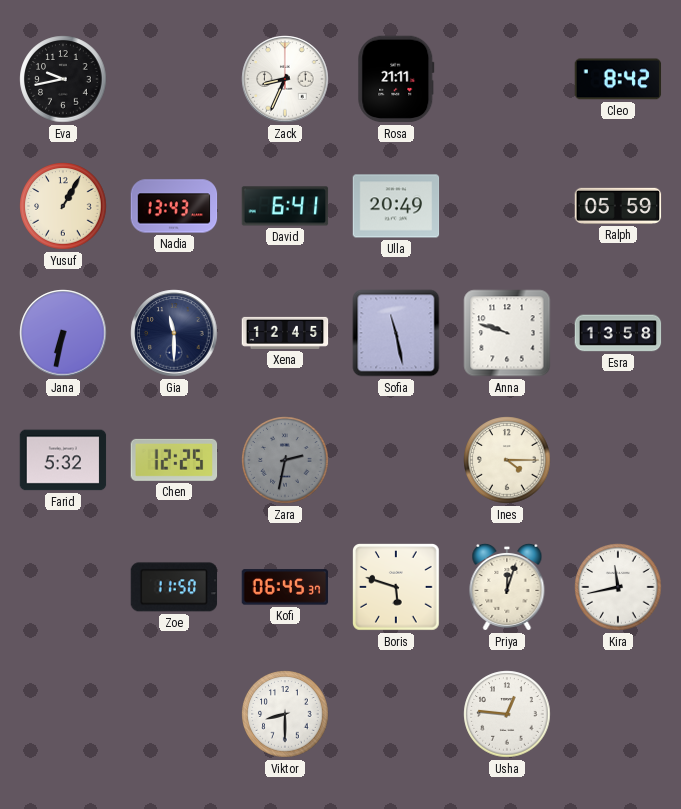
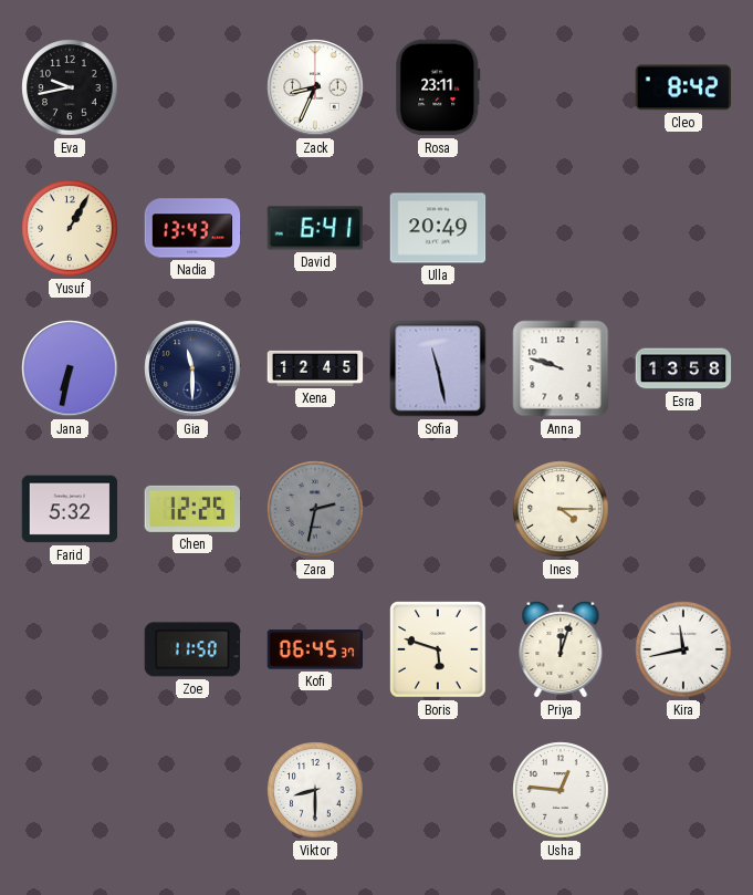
Rosa: 21:11 -> 23:11
Ralph: 05:59 -> none
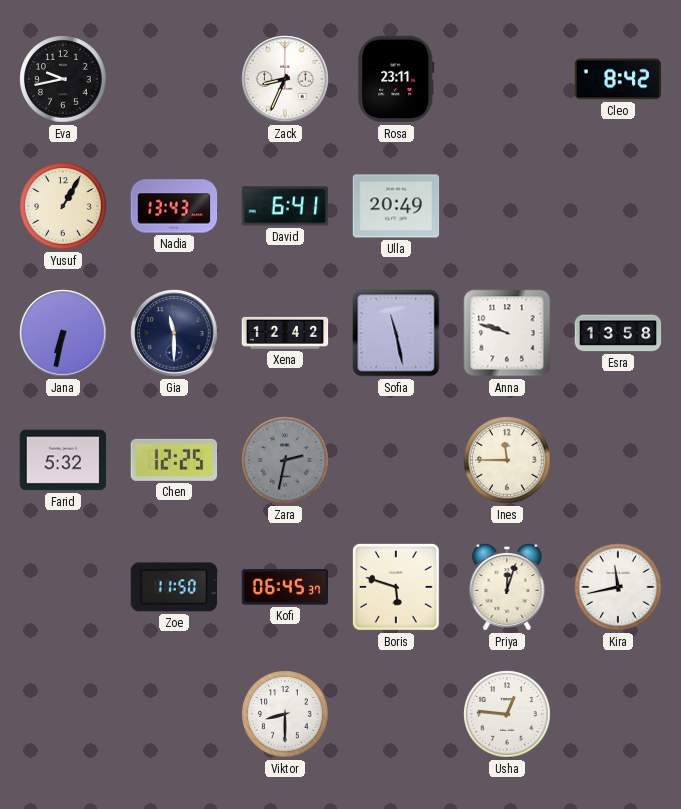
Xena: 12:45 -> 12:42
Ines: 4:15 -> 11:45
